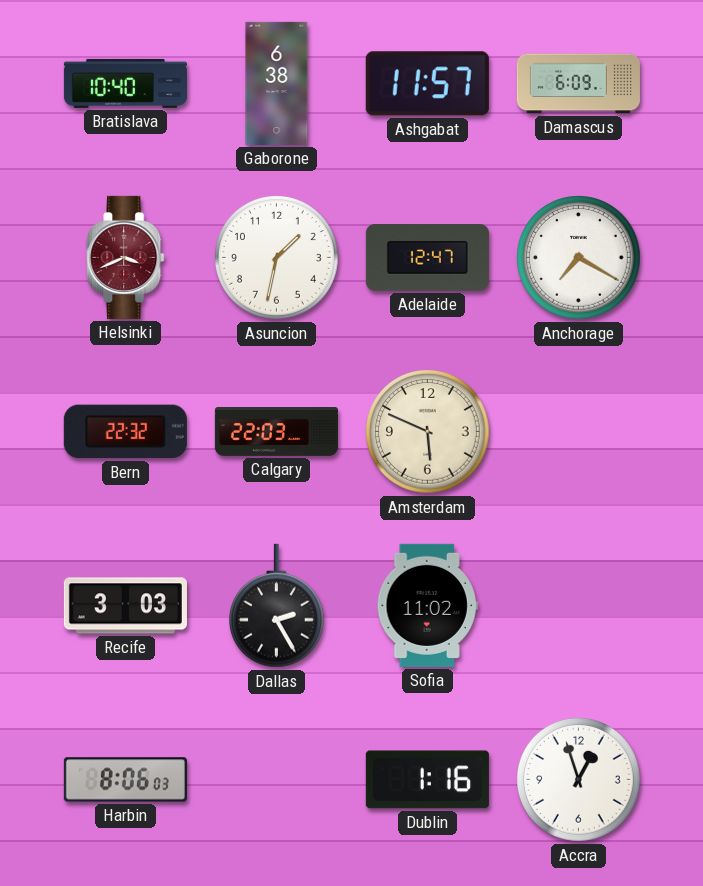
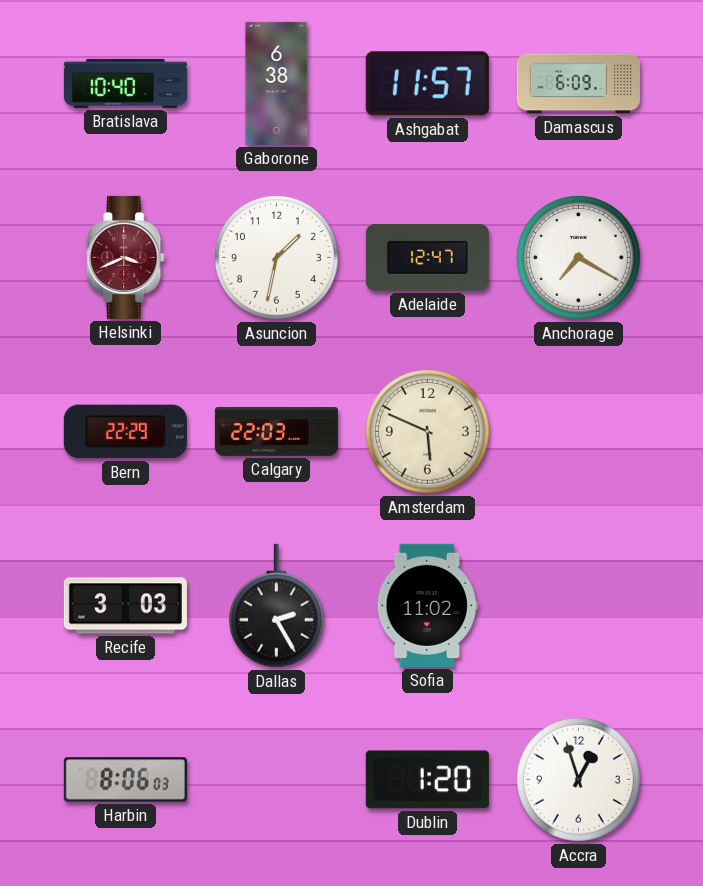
Bern: 22:32 -> 22:29
Dublin: 1:16 -> 1:20
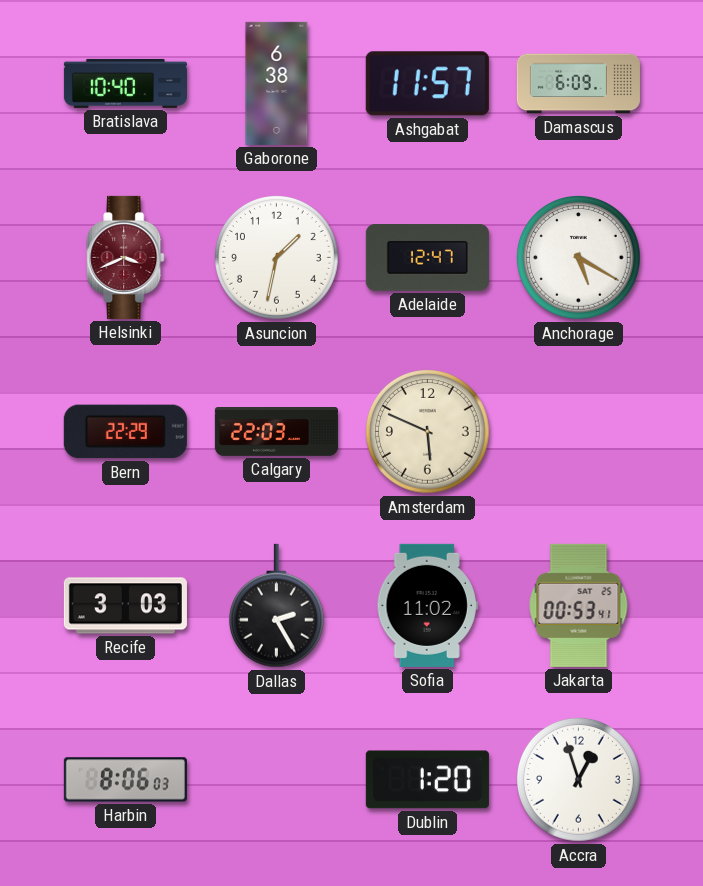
Anchorage: 7:20 -> 5:20
Jakarta: none -> 00:53
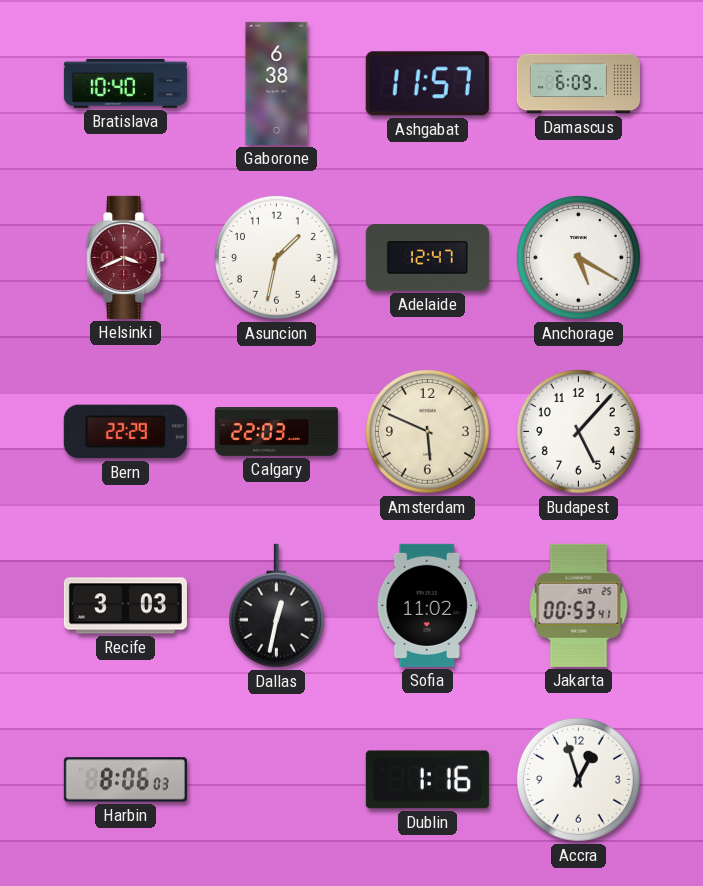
Budapest: none -> 5:07
Dallas: 2:25 -> 12:32
Dublin: 1:20 -> 1:16
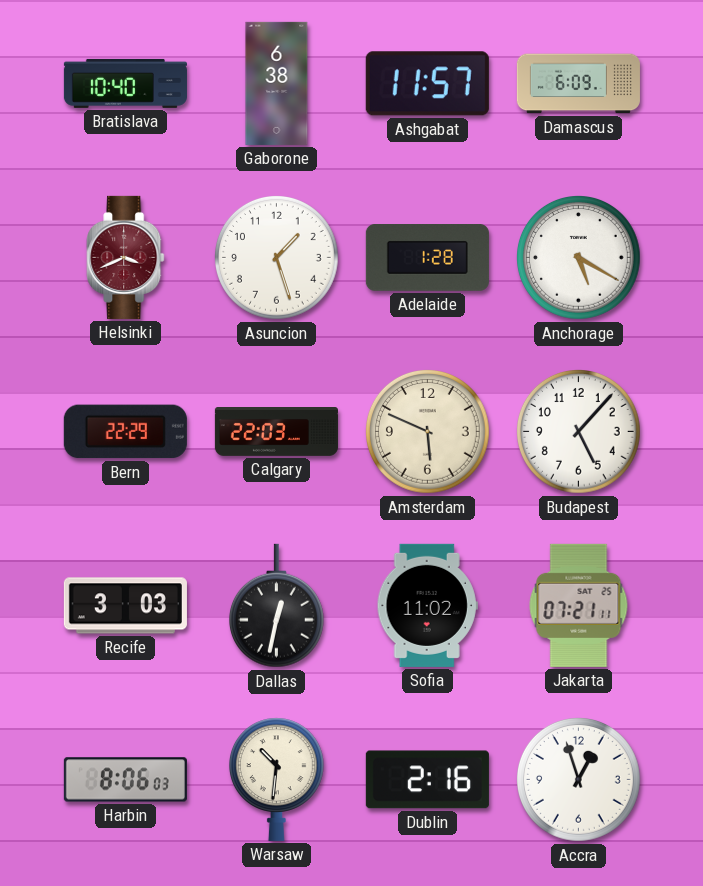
Asuncion: 1:32 -> 1:27
Adelaide: 12:47 -> 1:28
Jakarta: 00:53 -> 07:21
Warsaw: none -> 10:31
Dublin: 1:16 -> 2:16
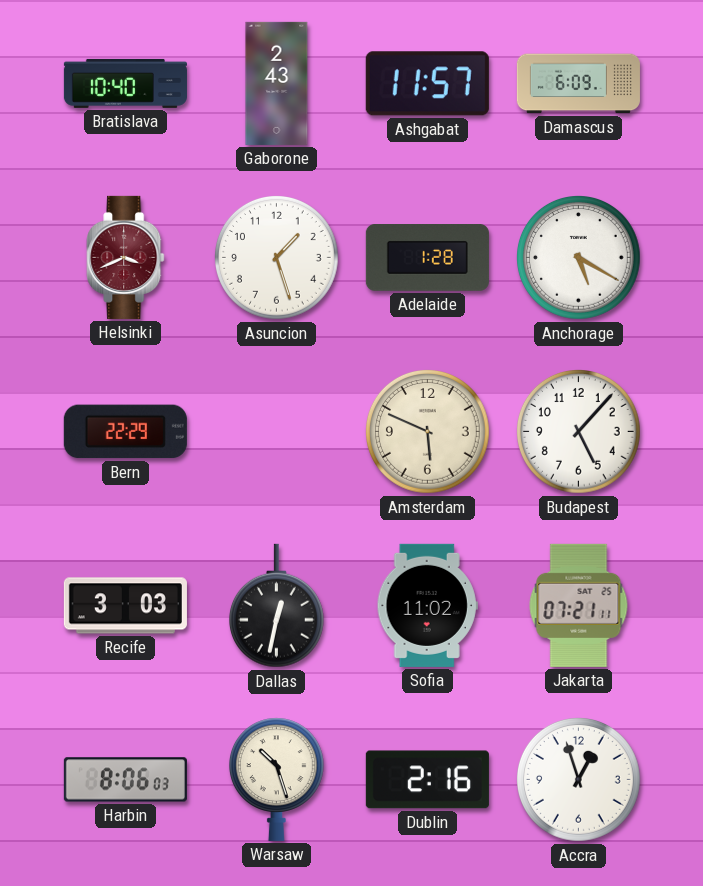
Gaborone: 6:38 -> 2:43
Calgary: 22:03 -> none
Warsaw: 10:31 -> 10:27
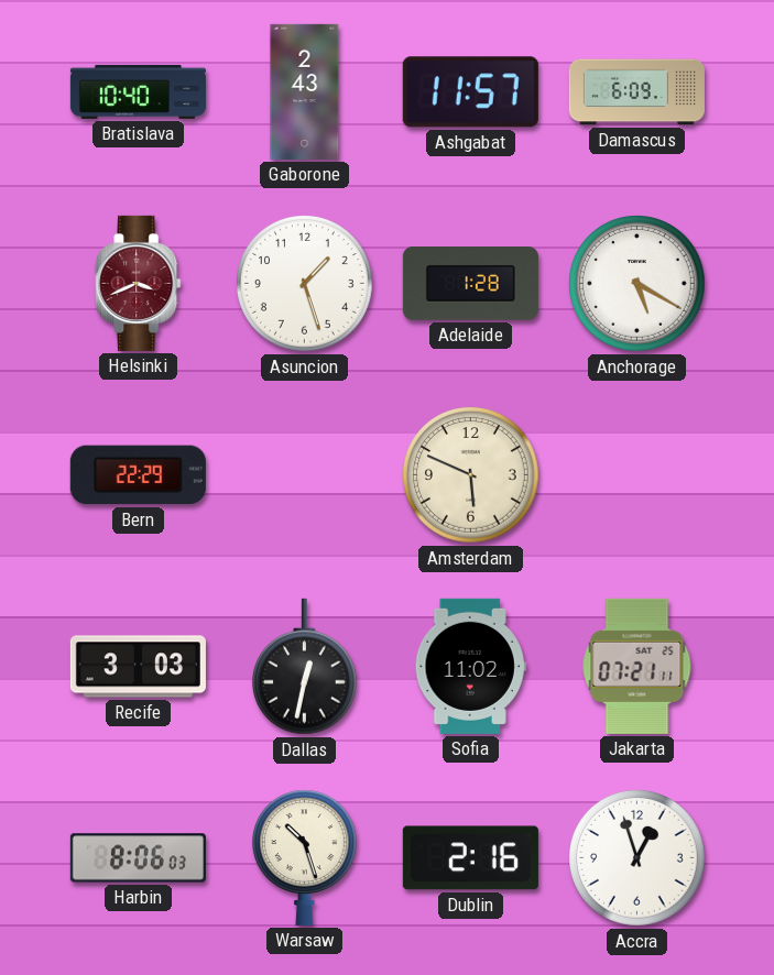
Budapest: 5:07 -> none
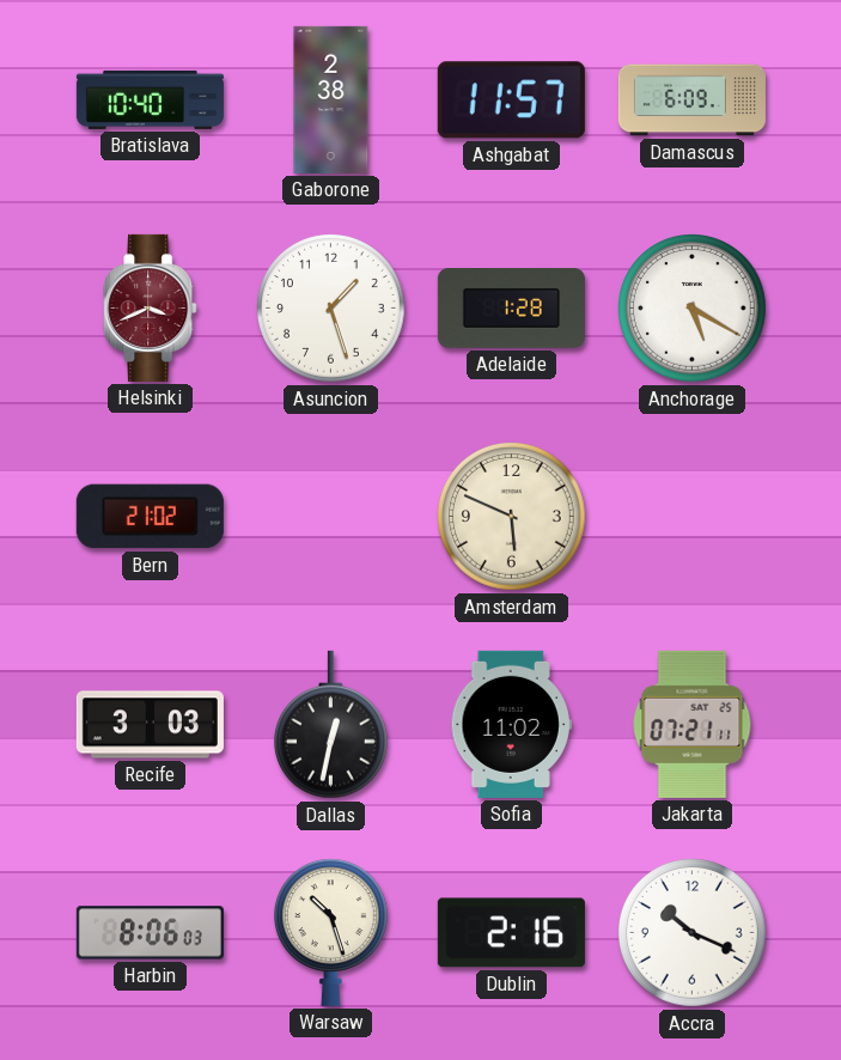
Gaborone: 2:43 -> 2:38
Bern: 22:29 -> 21:02
Accra: 12:57 -> 10:19
